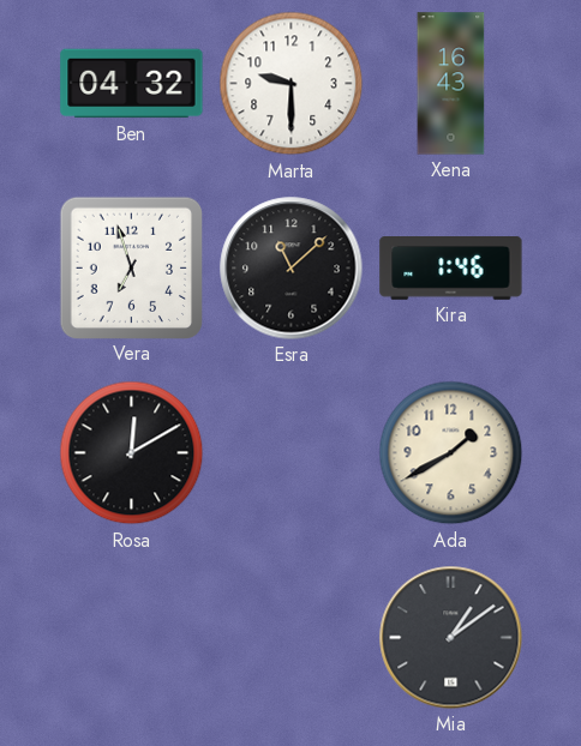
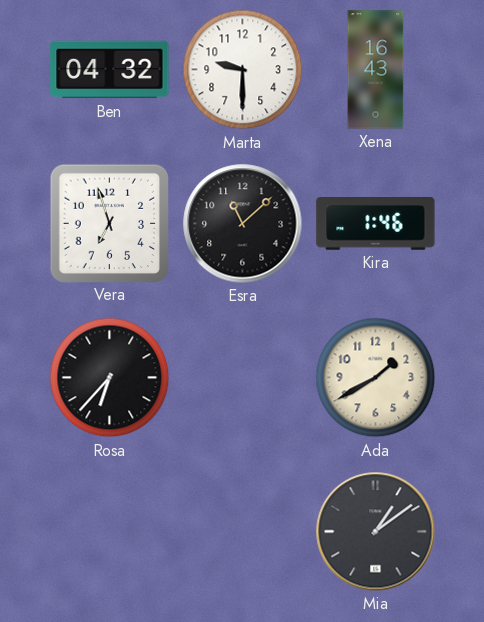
Rosa: 12:10 -> 6:37
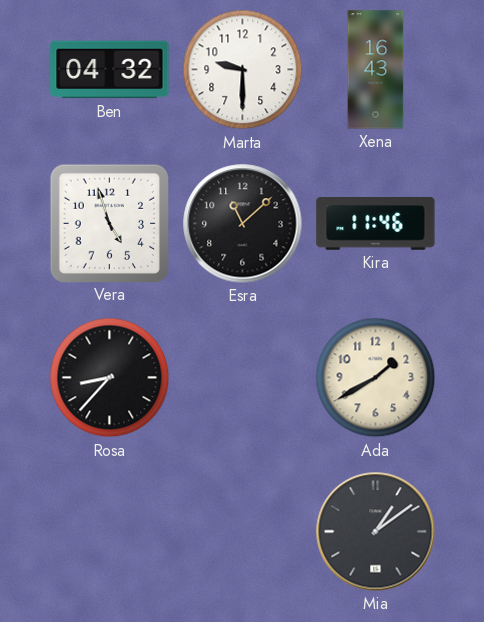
Vera: 6:57 -> 4:57
Kira: 1:46 -> 11:46
Rosa: 6:37 -> 8:37
